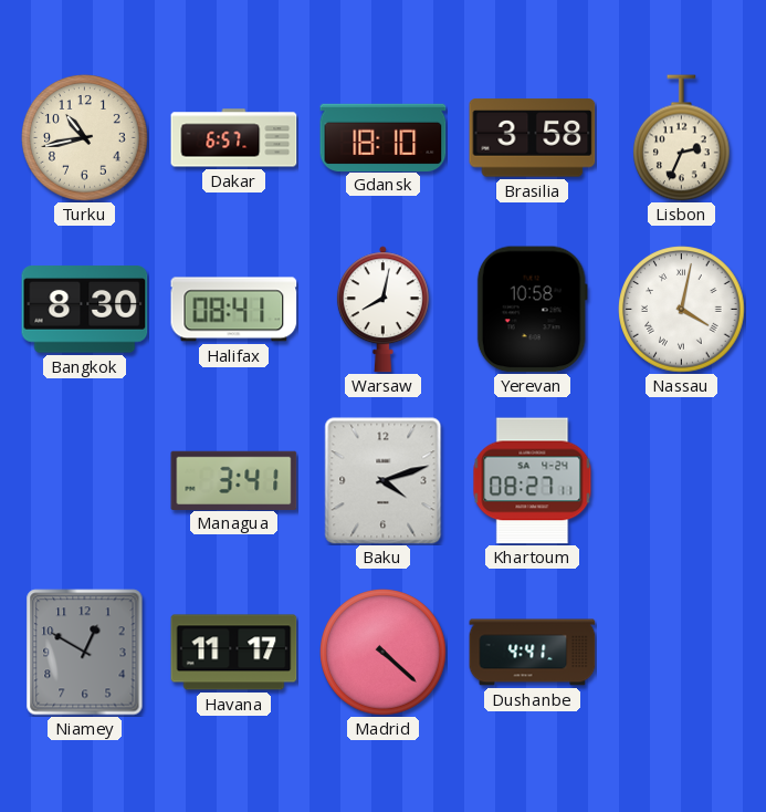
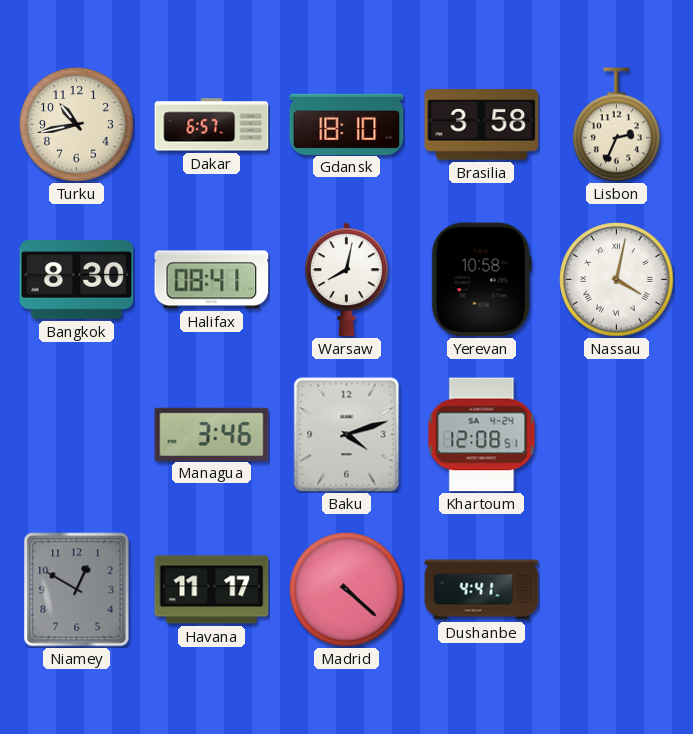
Managua: 3:41 -> 3:46
Khartoum: 08:27 -> 12:08
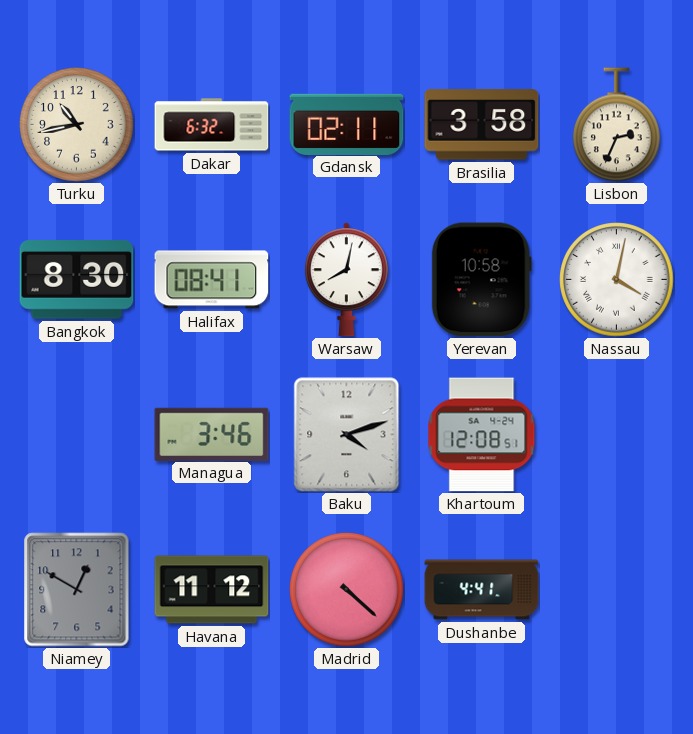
Dakar: 6:57 -> 6:32
Gdansk: 18:10 -> 02:11
Havana: 11:17 -> 11:12
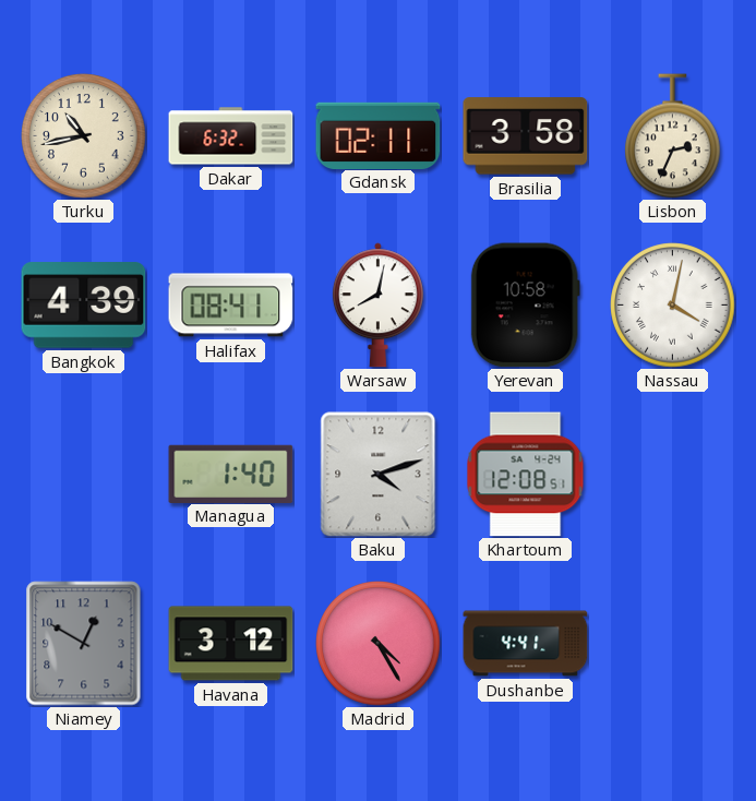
Bangkok: 8:30 -> 4:39
Managua: 3:46 -> 1:40
Havana: 11:12 -> 3:12
Madrid: 4:22 -> 4:25
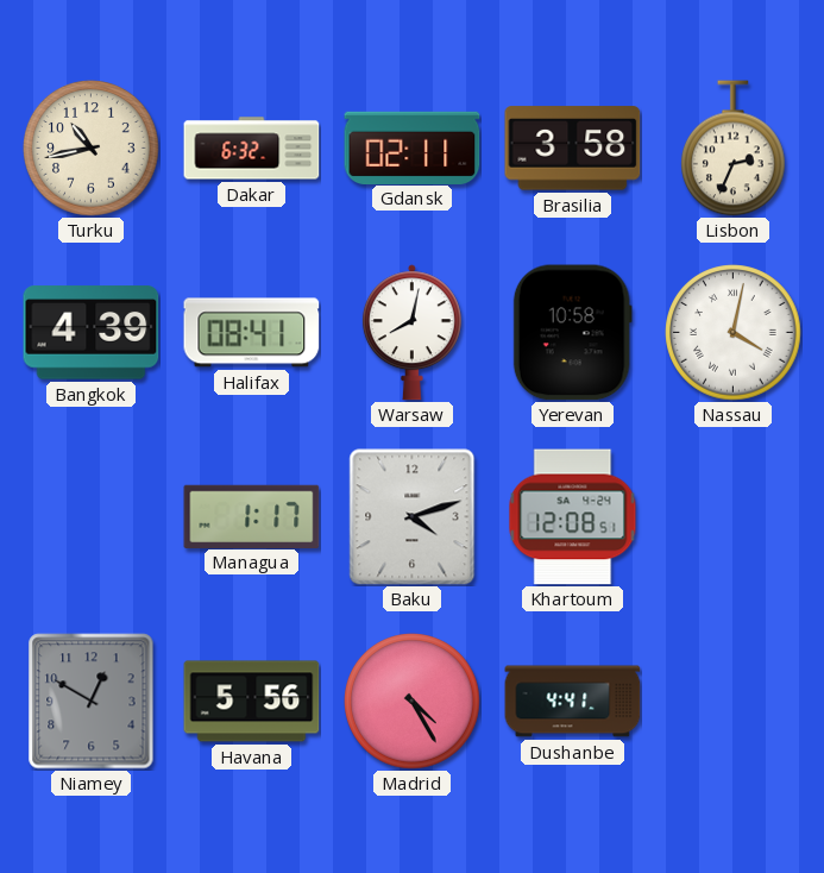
Managua: 1:40 -> 1:17
Havana: 3:12 -> 5:56
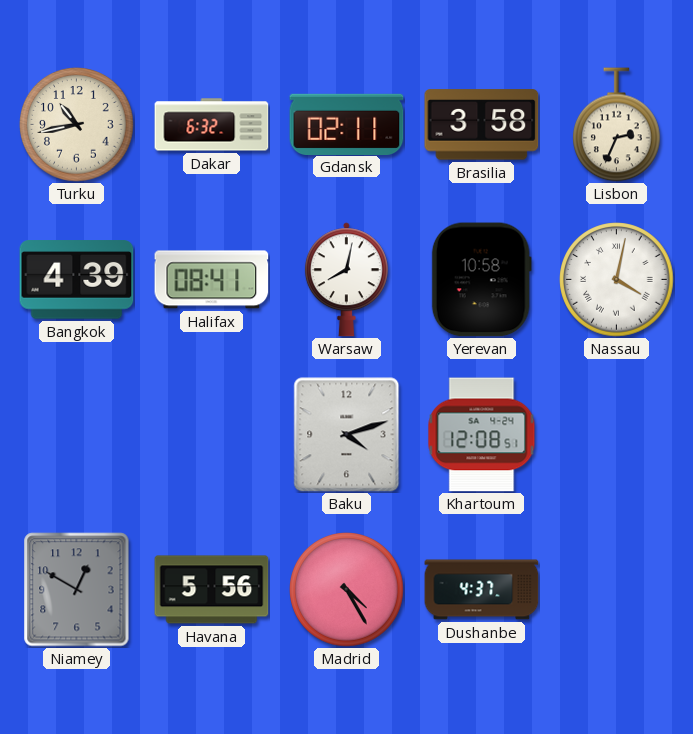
Managua: 1:17 -> none
Dushanbe: 4:41 -> 4:37
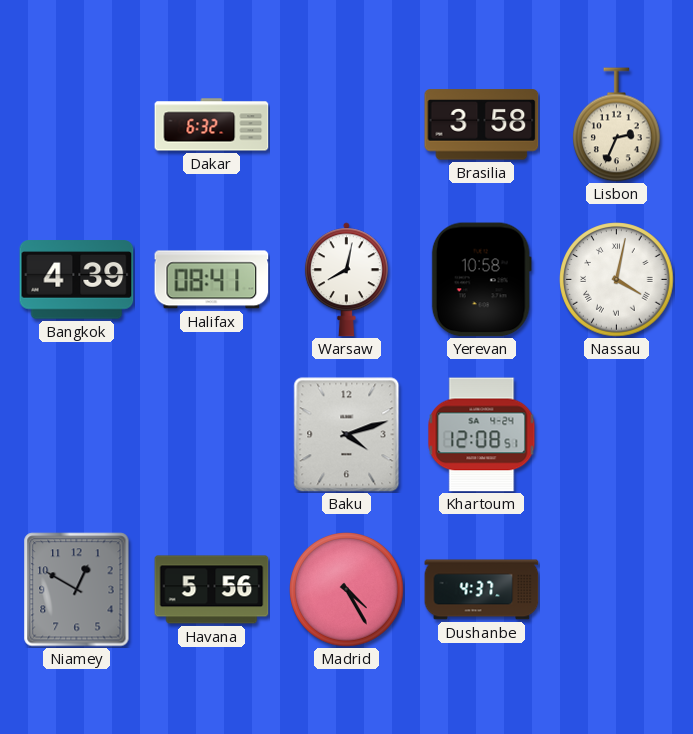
Turku: 10:43 -> none
Gdansk: 02:11 -> none
